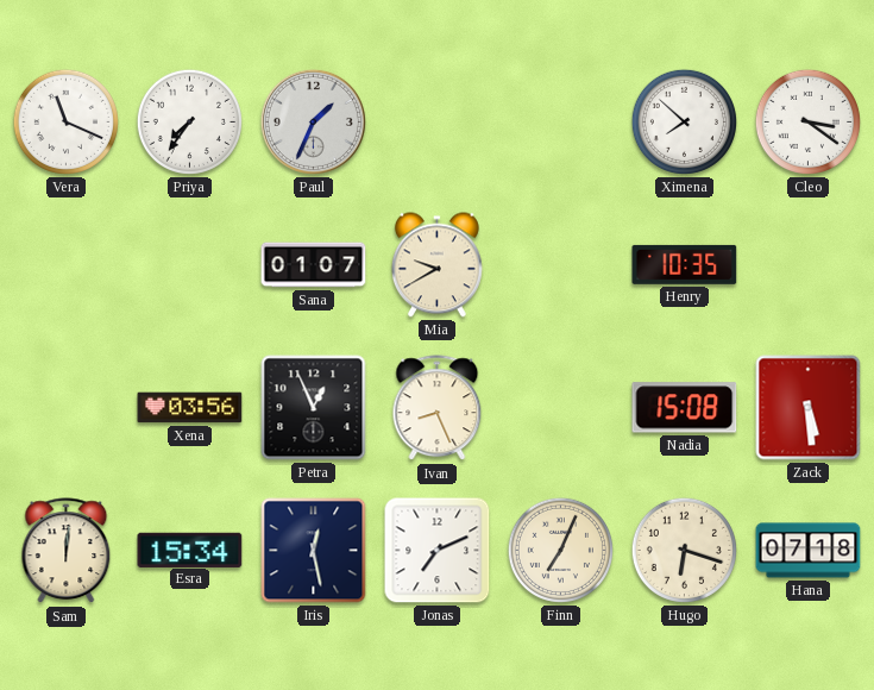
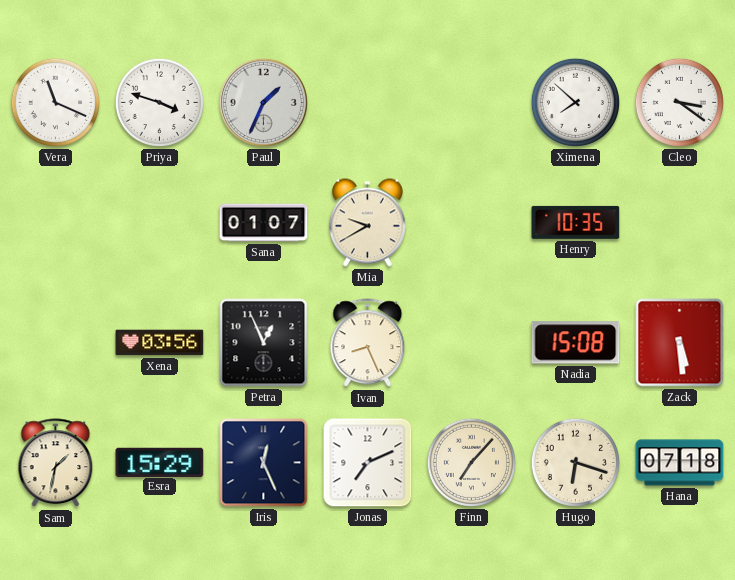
Priya: 7:36 -> 3:48
Sam: 12:01 -> 1:32
Esra: 15:34 -> 15:29
Iris: 12:28 -> 12:26
Finn: 7:04 -> 7:07
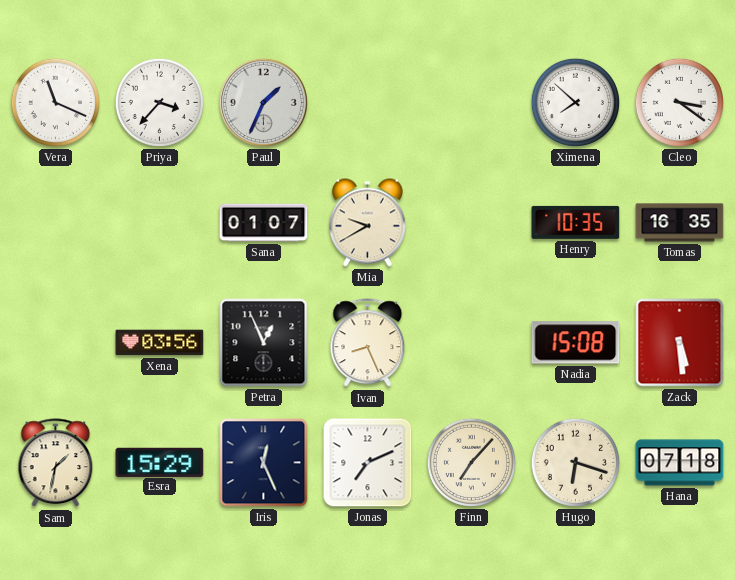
Priya: 3:48 -> 3:37
Tomas: none -> 16:35
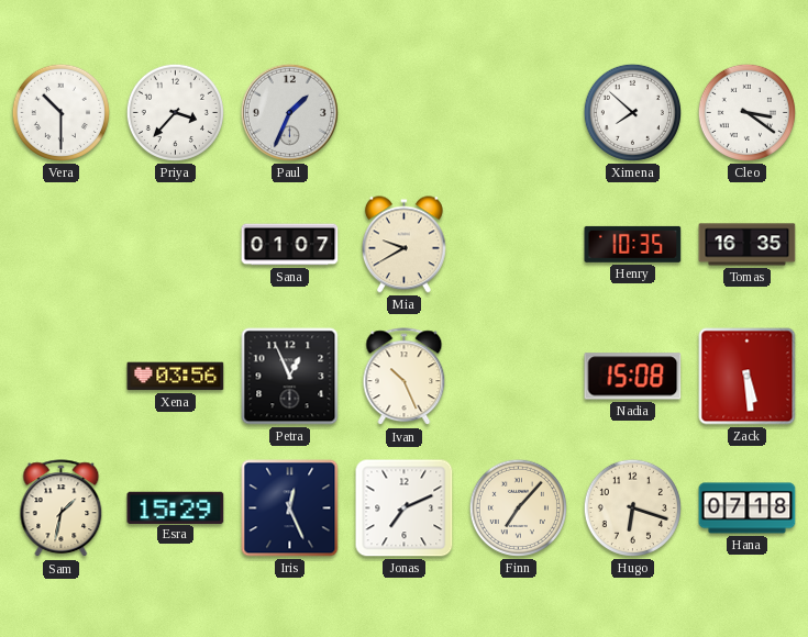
Vera: 11:19 -> 10:30
Ivan: 8:26 -> 10:26
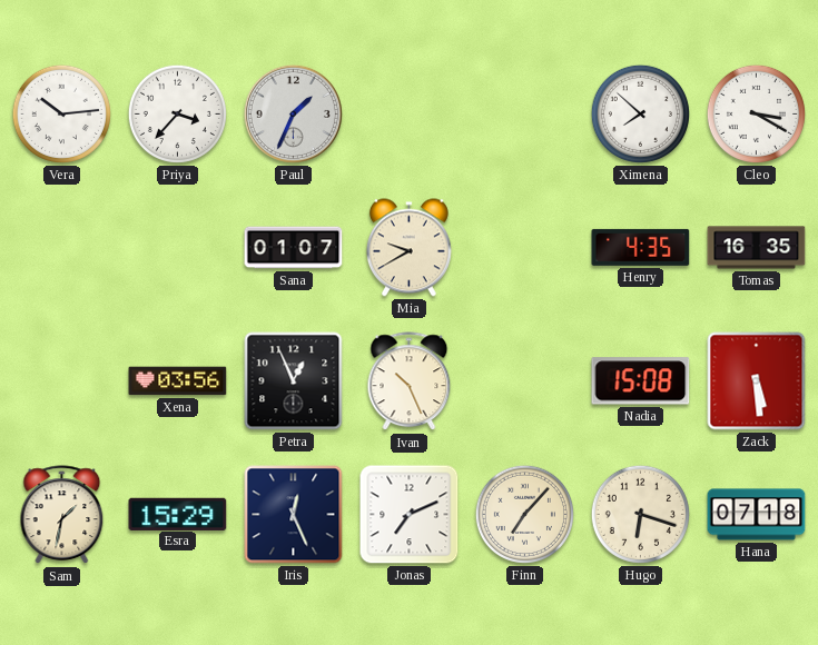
Vera: 10:30 -> 10:14
Cleo: 3:21 -> 3:20
Henry: 10:35 -> 4:35
